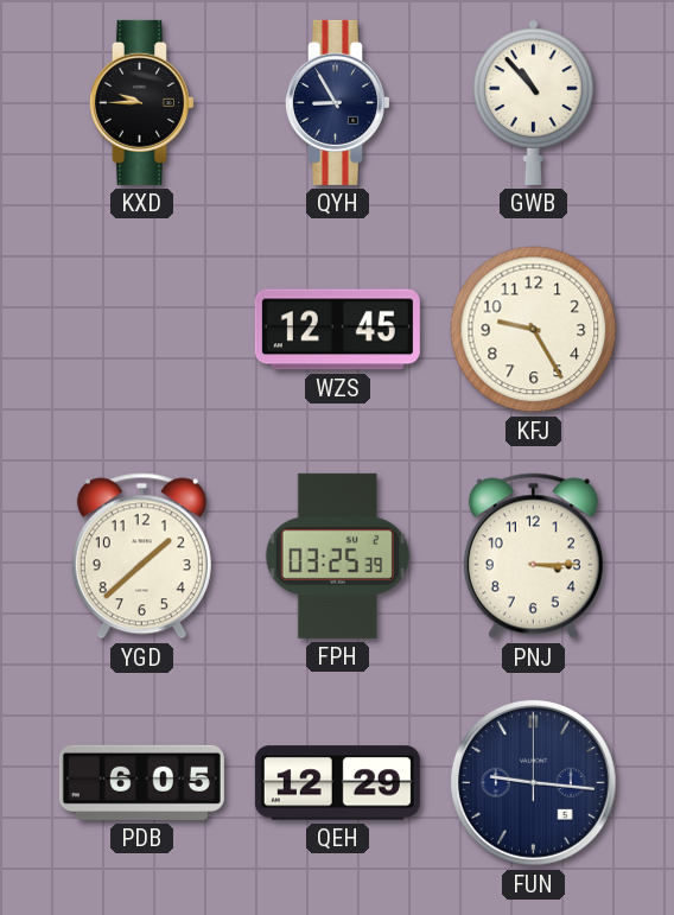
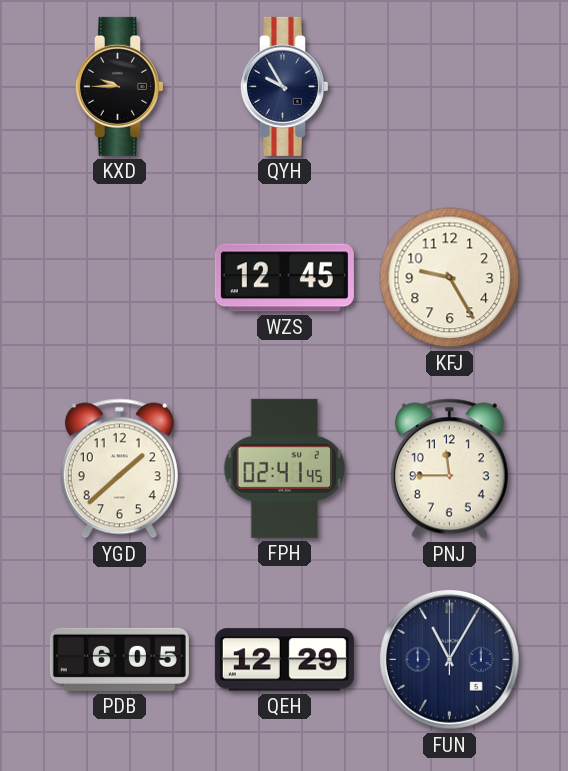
QYH: 8:55 -> 9:55
GWB: 10:53 -> none
FPH: 03:25 -> 02:41
PNJ: 3:15 -> 11:45
FUN: 9:16 -> 11:05
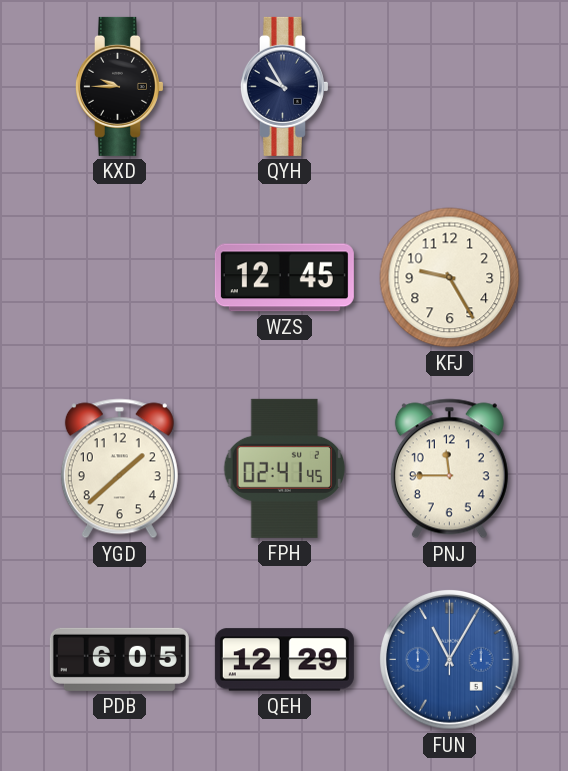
FUN dial: navy -> blue
